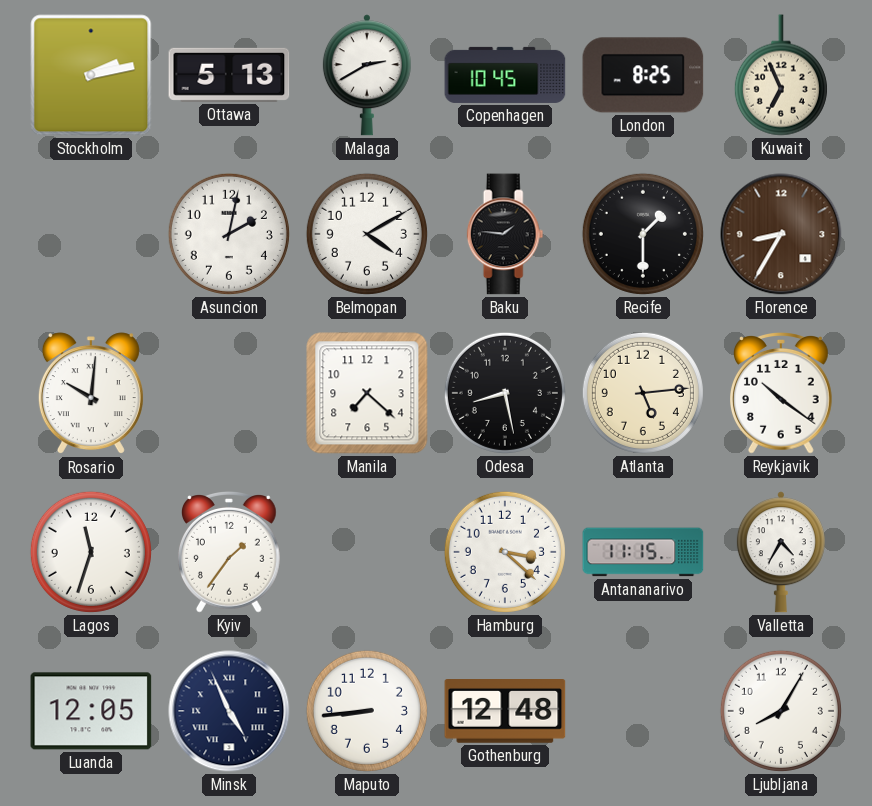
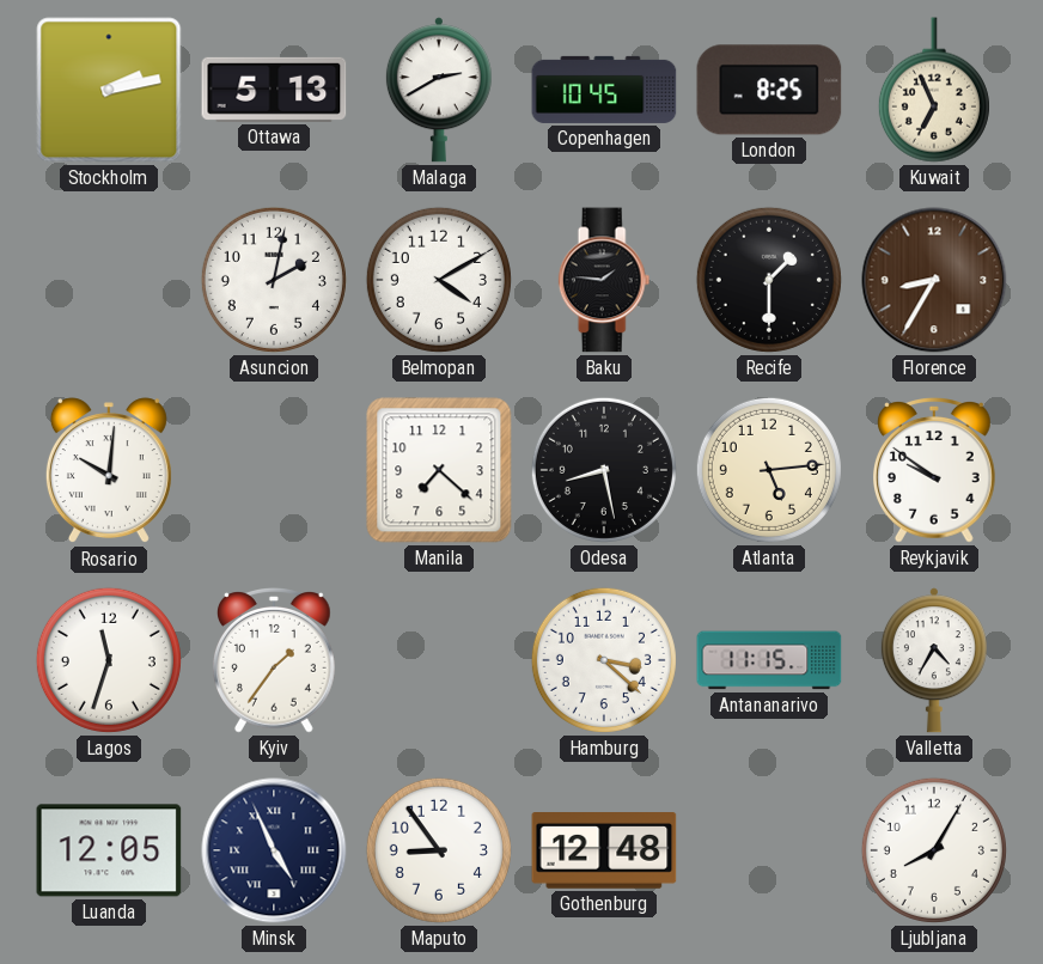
Reykjavik: 10:21 -> 9:51
Maputo: 8:44 -> 8:54
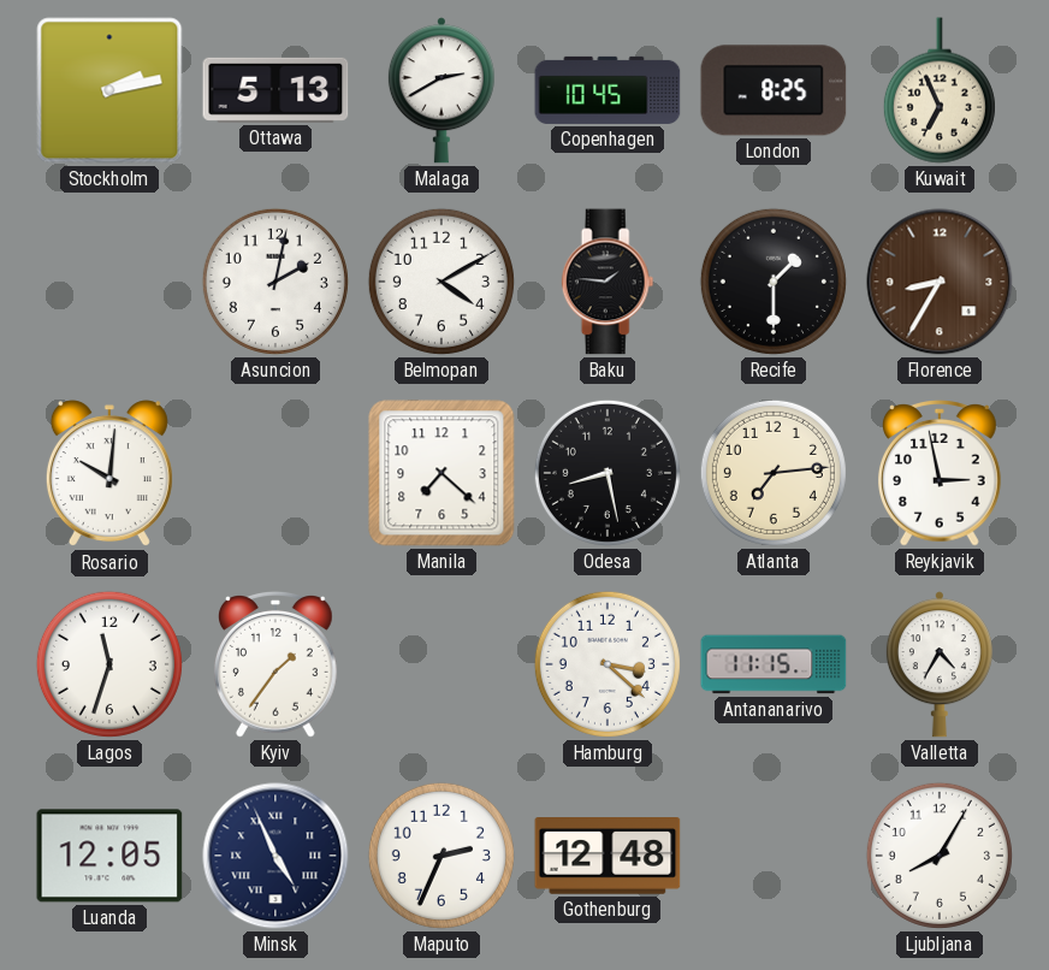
Atlanta: 5:14 -> 7:14
Reykjavik: 9:51 -> 2:58
Maputo: 8:54 -> 2:34
